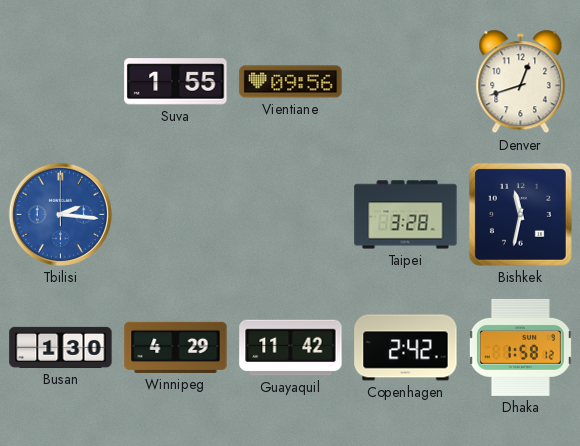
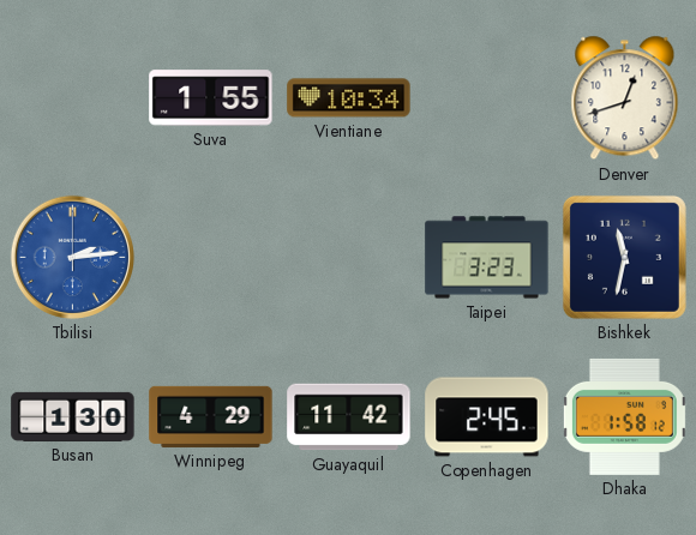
Vientiane: 09:56 -> 10:34
Tbilisi: 2:16 -> 2:14
Taipei: 3:28 -> 3:23
Copenhagen: 2:42 -> 2:45
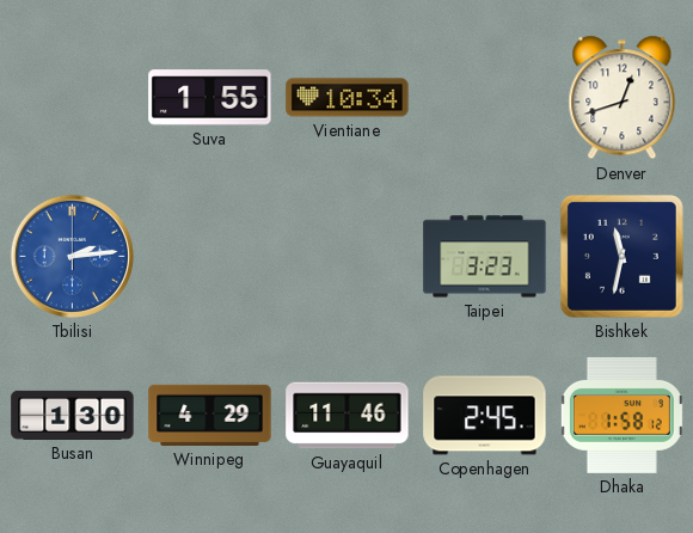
Guayaquil: 11:42 -> 11:46
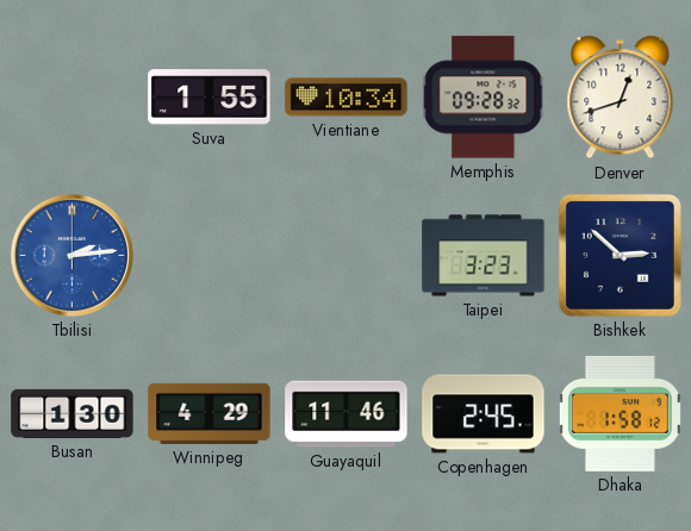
Memphis: none -> 09:28
Bishkek: 11:32 -> 2:52
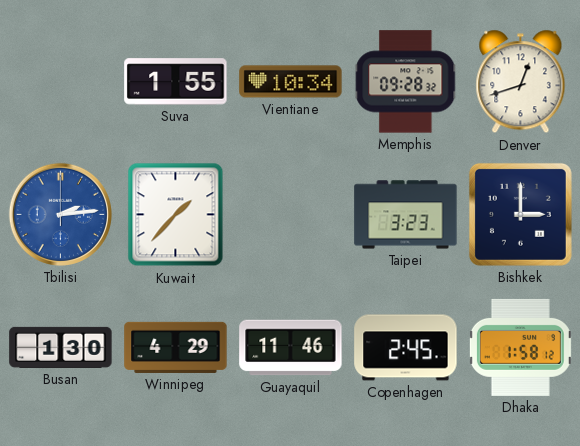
Kuwait: none -> 1:37
Bishkek: 2:52 -> 3:00
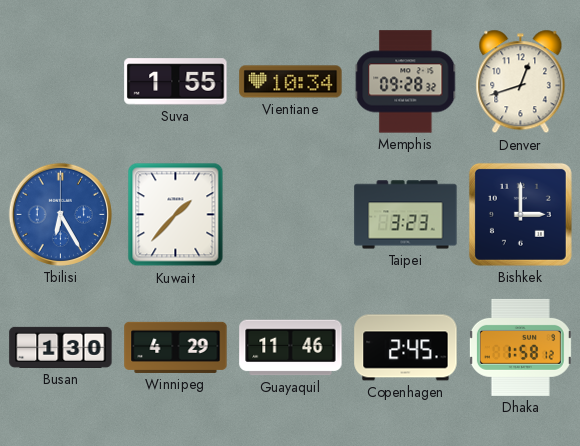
Tbilisi: 2:14 -> 6:25
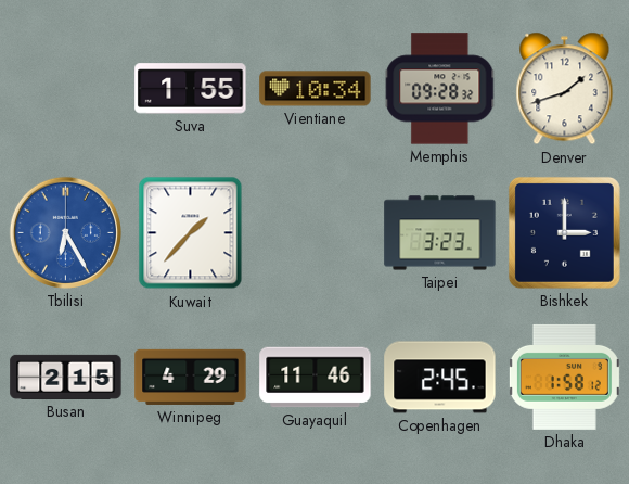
Denver: 12:42 -> 1:42
Busan: 1:30 -> 2:15
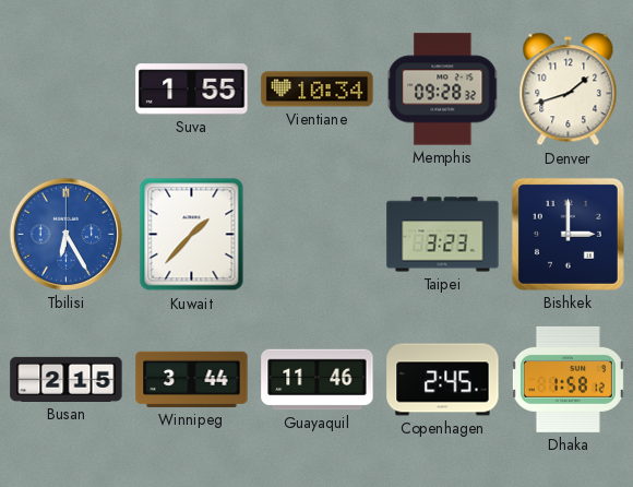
Winnipeg: 4:29 -> 3:44
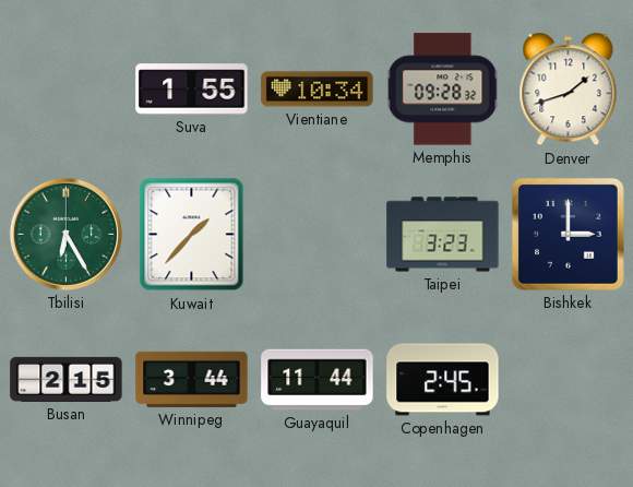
Tbilisi dial: blue -> green
Guayaquil: 11:46 -> 11:44
Dhaka: 1:58 -> none
